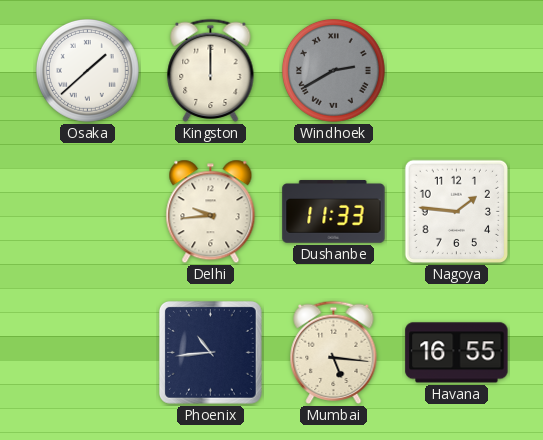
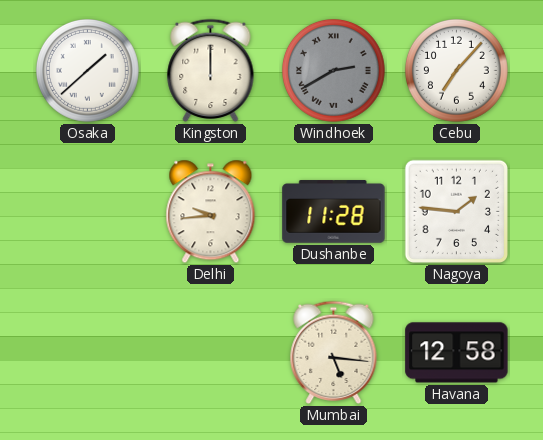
Cebu: none -> 7:07
Dushanbe: 11:33 -> 11:28
Phoenix: 10:44 -> none
Havana: 16:55 -> 12:58
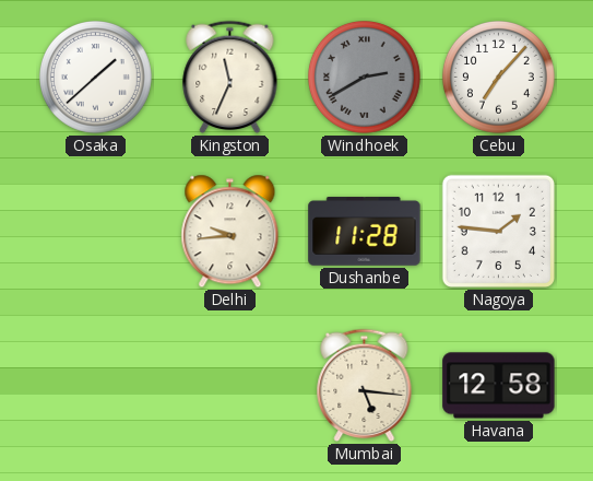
Kingston: 12:00 -> 11:34
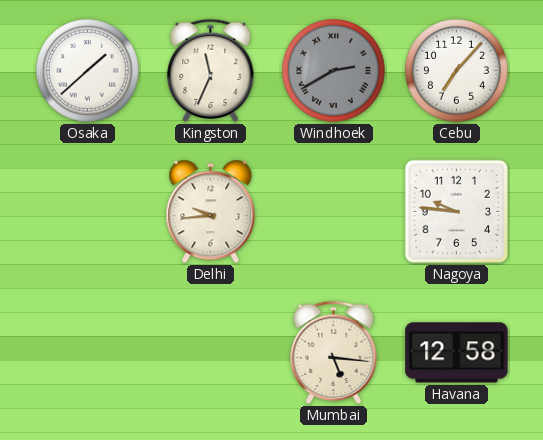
Dushanbe: 11:28 -> none
Nagoya: 1:46 -> 9:46
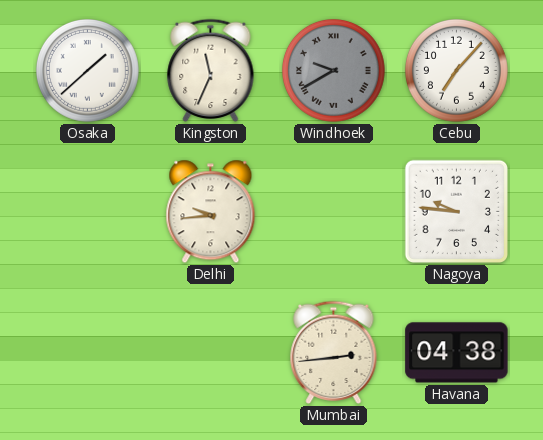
Windhoek: 2:40 -> 9:40
Mumbai: 5:16 -> 2:44
Havana: 12:58 -> 04:38
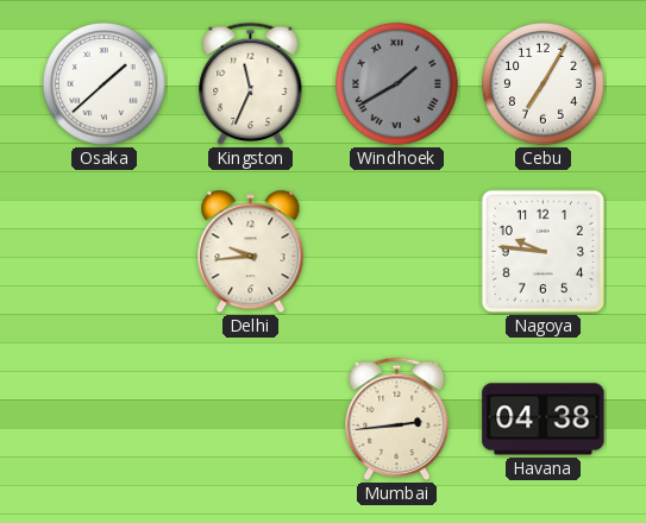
Windhoek: 9:40 -> 1:40
Cebu: 7:07 -> 7:05
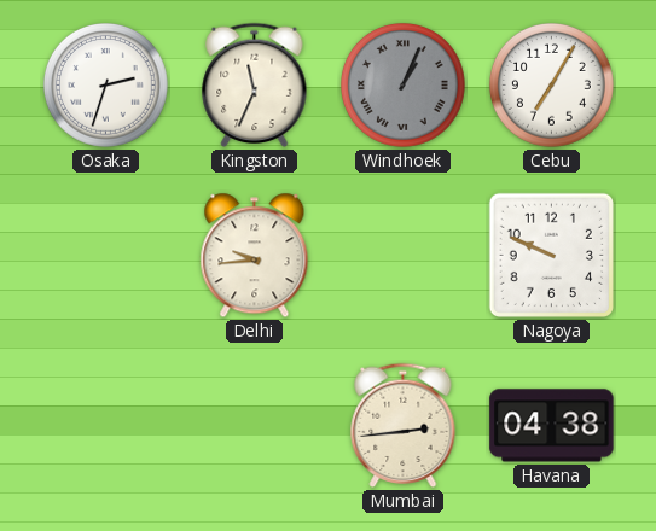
Osaka: 1:38 -> 2:33
Windhoek: 1:40 -> 1:04
Nagoya: 9:46 -> 9:49
